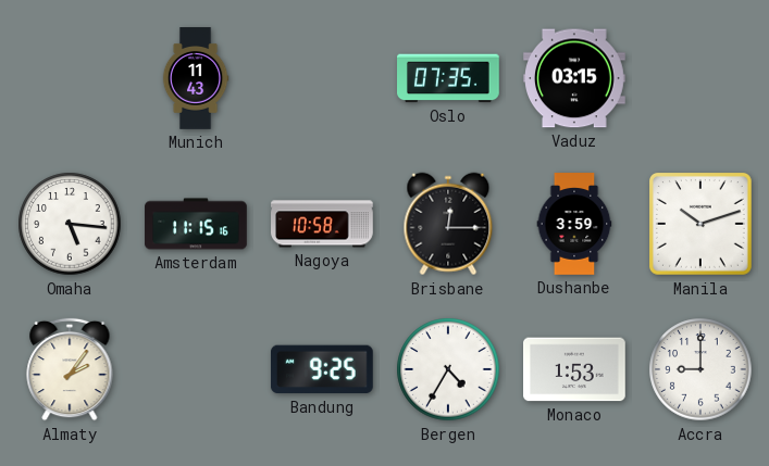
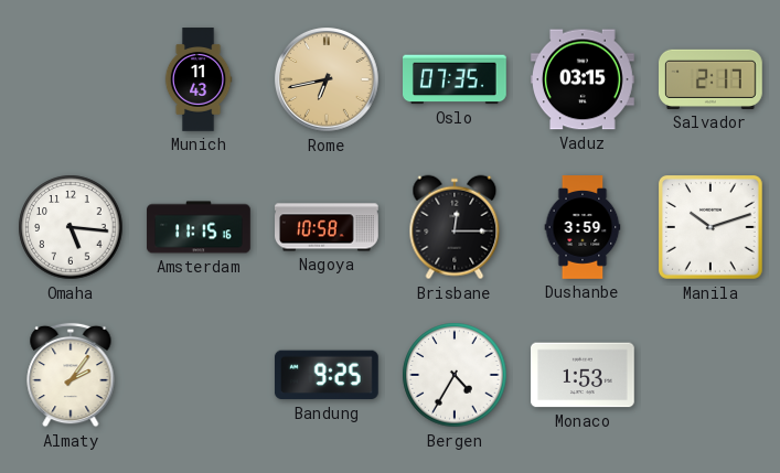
Rome: none -> 6:43
Salvador: none -> 2:17
Accra: 9:00 -> none
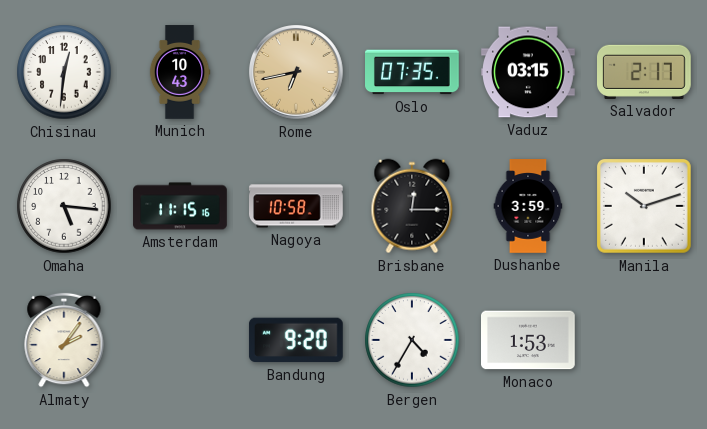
Chisinau: none -> 12:31
Munich: 11:43 -> 10:43
Bandung: 9:25 -> 9:20
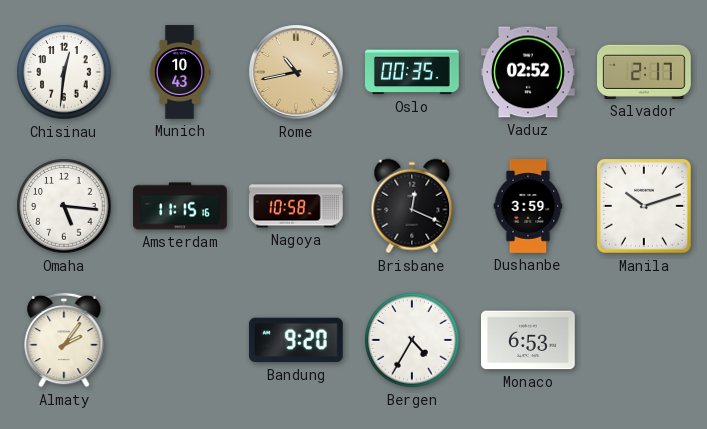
Rome: 6:43 -> 10:43
Oslo: 07:35 -> 00:35
Vaduz: 03:15 -> 02:52
Brisbane: 12:15 -> 12:19
Monaco: 1:53 -> 6:53
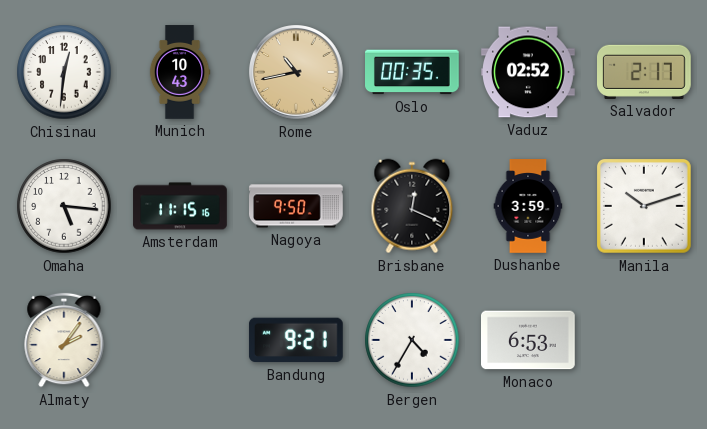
Nagoya: 10:58 -> 9:50
Bandung: 9:20 -> 9:21
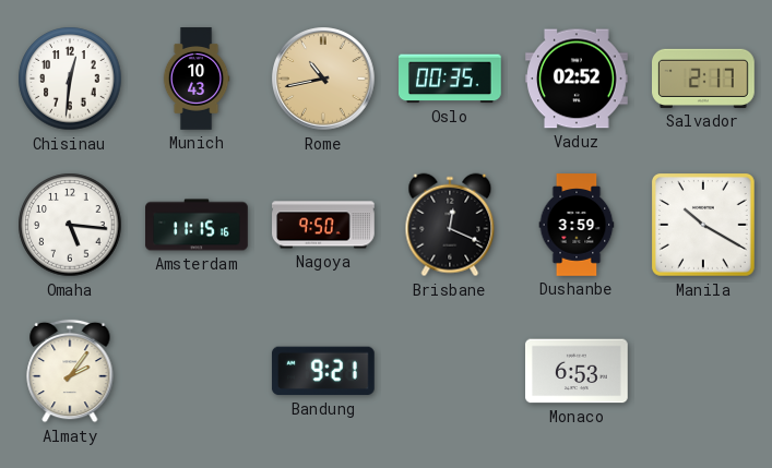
Manila: 10:12 -> 10:20
Bergen: 4:35 -> none
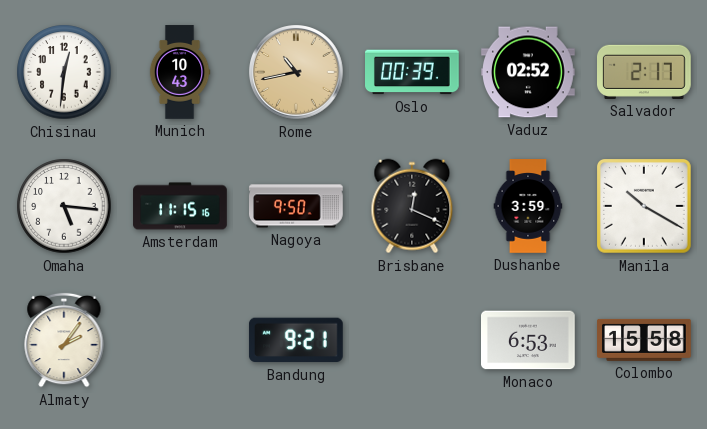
Oslo: 00:35 -> 00:39
Colombo: none -> 15:58
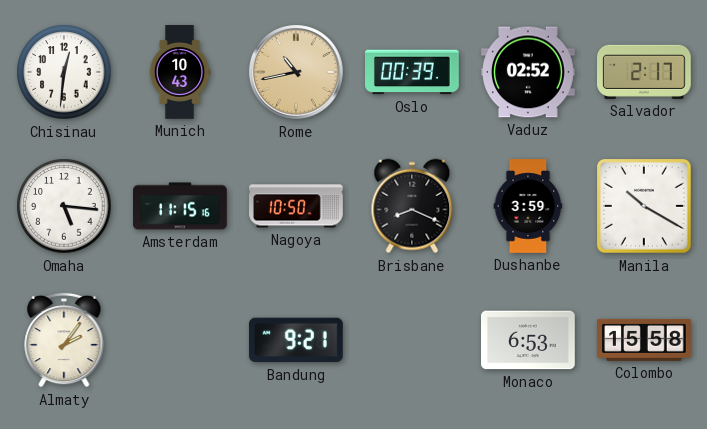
Nagoya: 9:50 -> 10:50
Brisbane: 12:19 -> 8:19
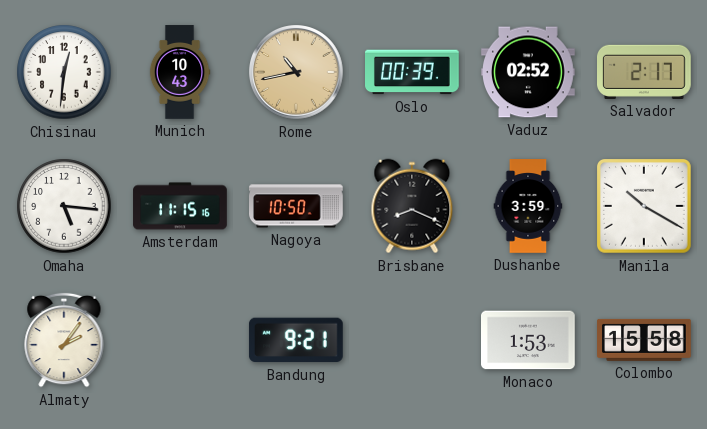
Monaco: 6:53 -> 1:53
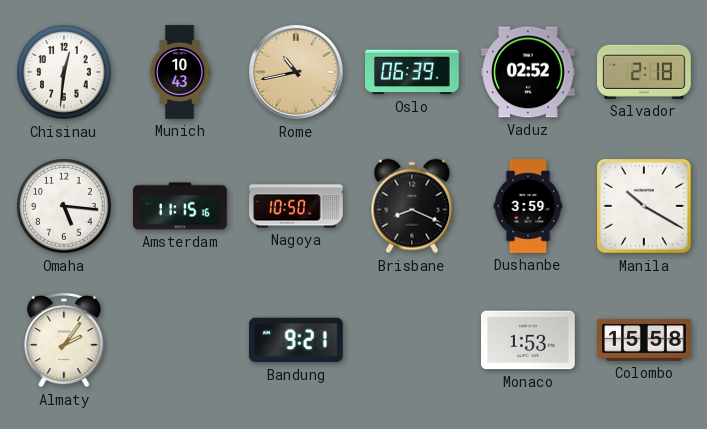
Oslo: 00:39 -> 06:39
Salvador: 2:17 -> 2:18
